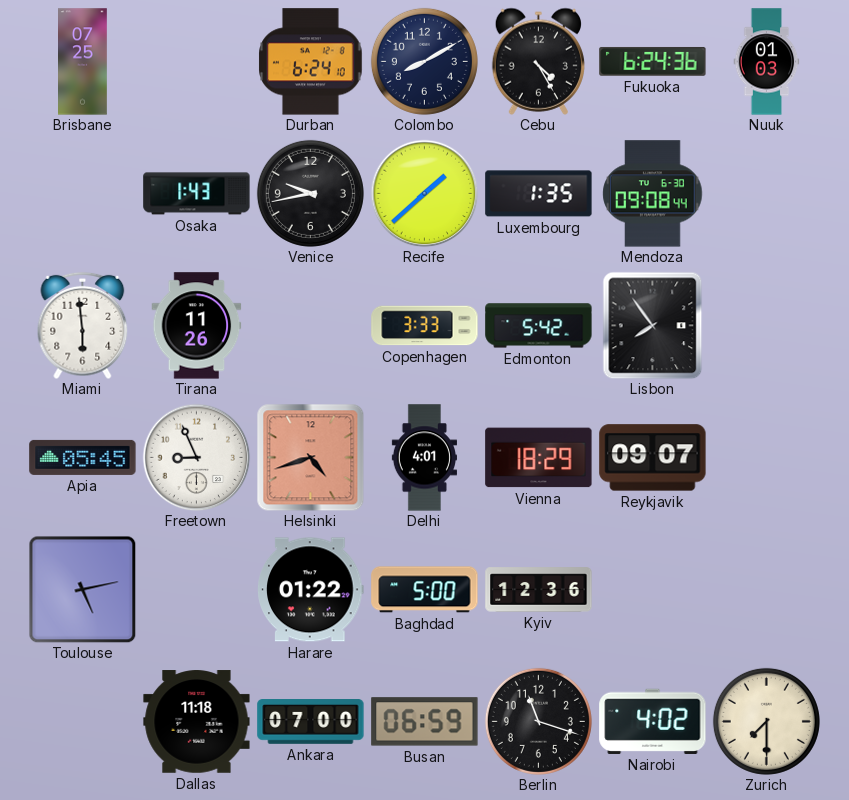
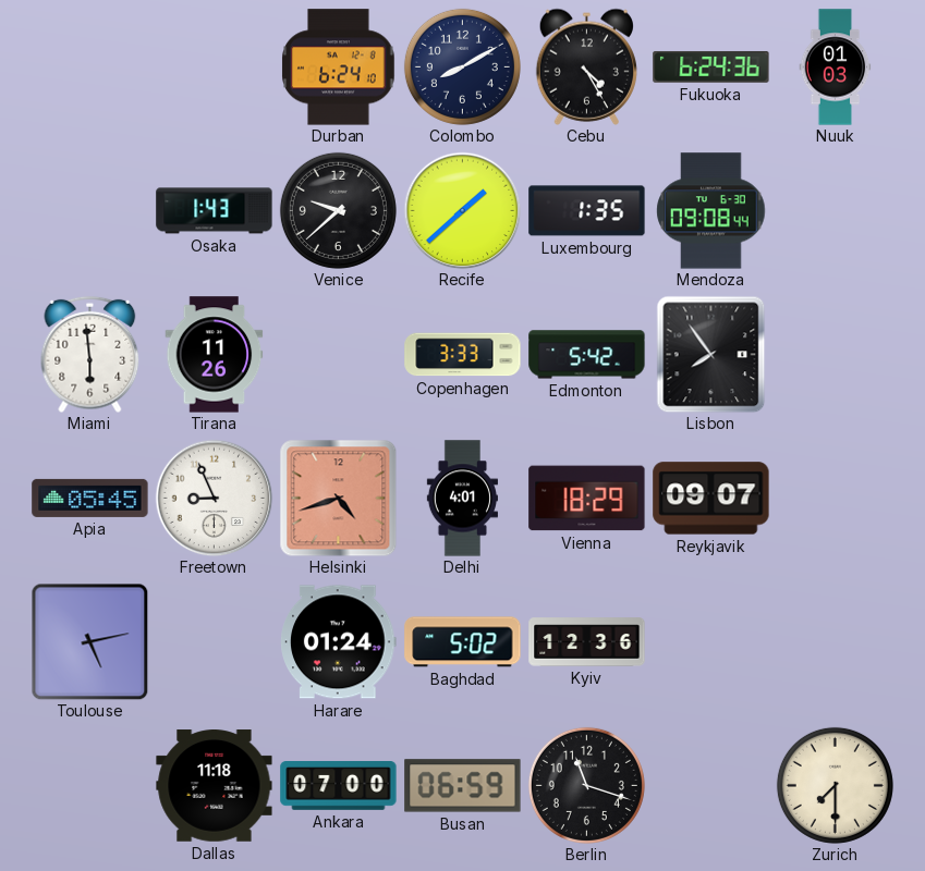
Brisbane: 07:25 -> none
Venice: 9:43 -> 9:38
Harare: 01:22 -> 01:24
Baghdad: 5:00 -> 5:02
Nairobi: 4:02 -> none
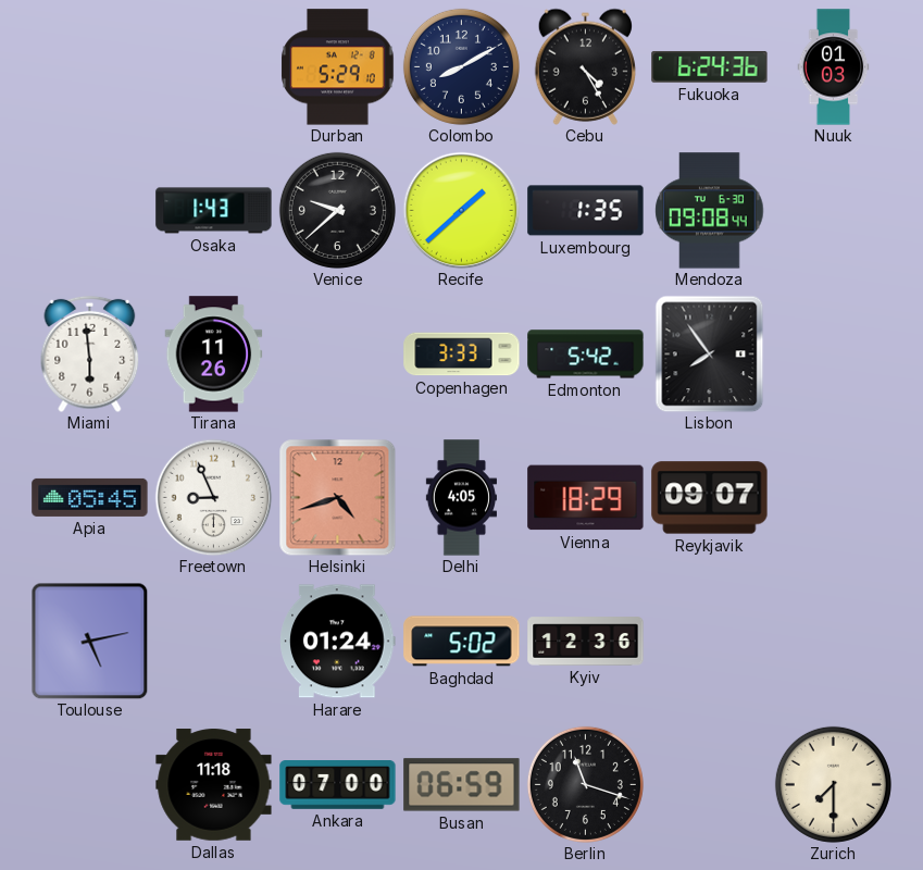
Durban: 6:24 -> 5:29
Delhi: 4:01 -> 4:05
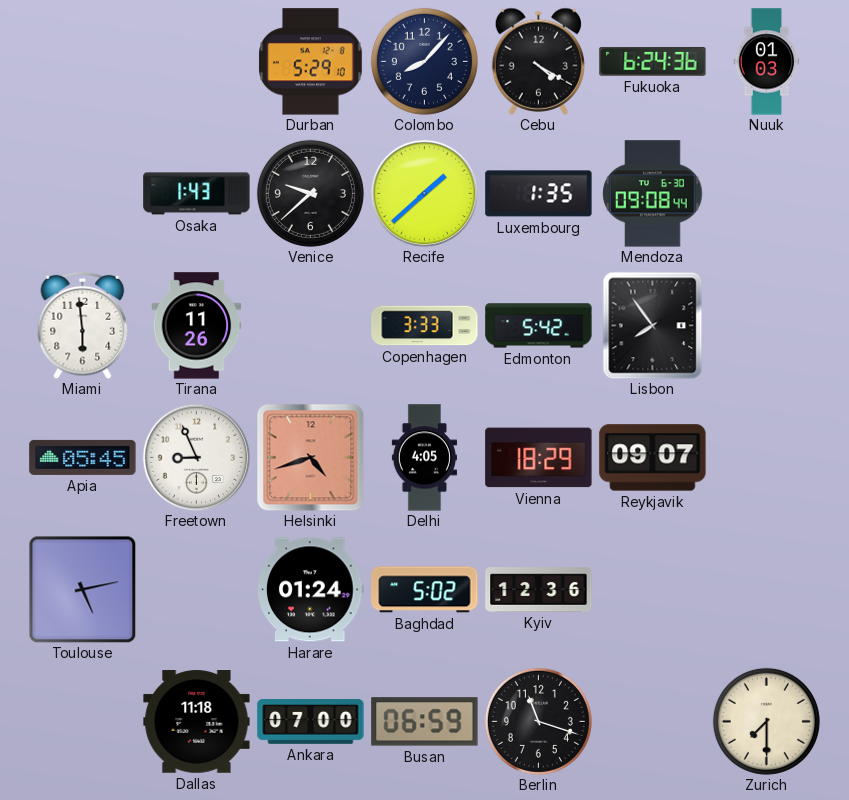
Colombo: 8:10 -> 8:07
Cebu: 4:25 -> 4:20
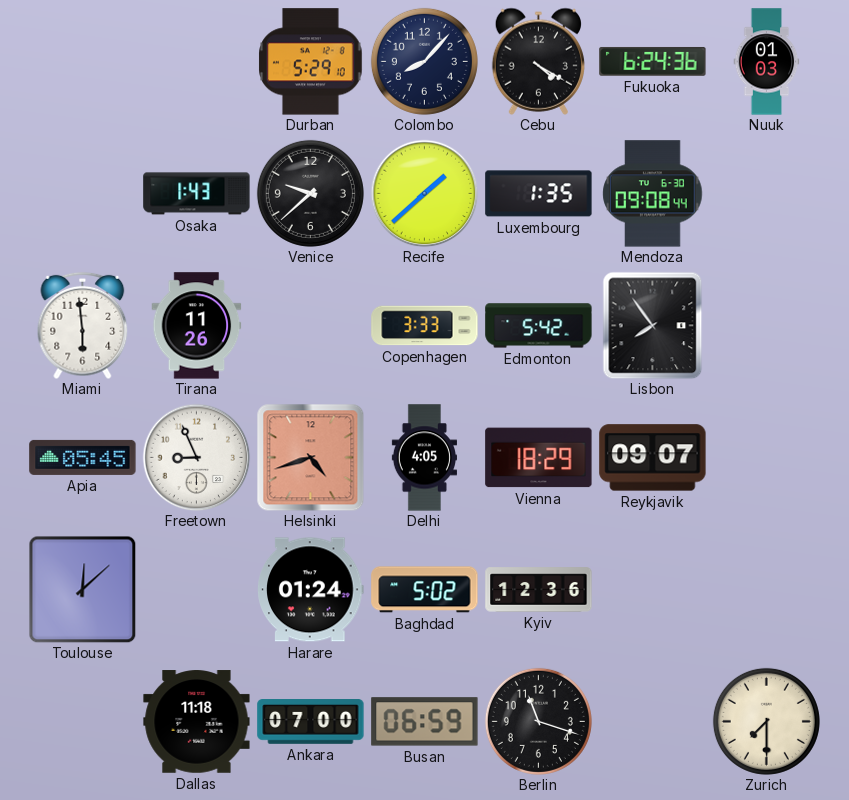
Toulouse: 5:13 -> 12:08
